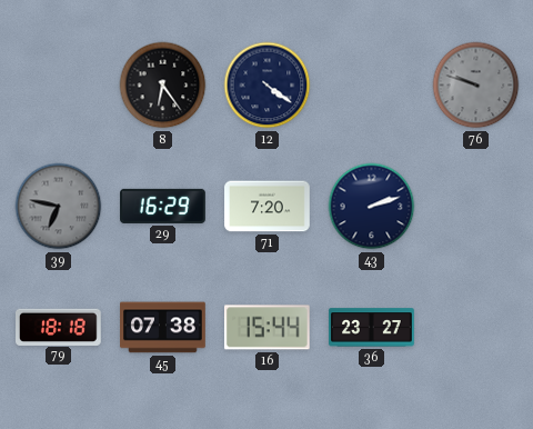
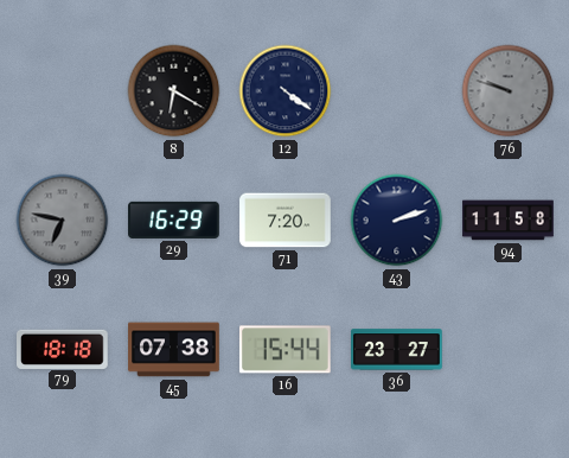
8: 6:24 -> 6:20
94: none -> 11:58
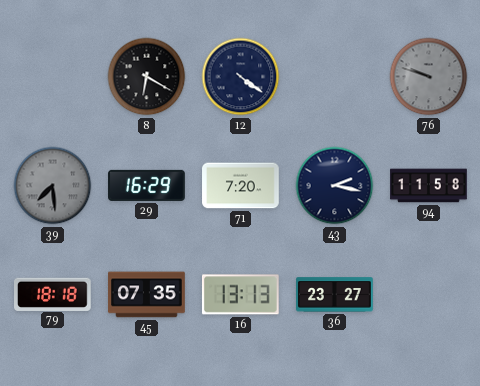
39: 6:47 -> 7:29
43: 2:12 -> 2:17
45: 07:38 -> 07:35
16: 15:44 -> 13:13
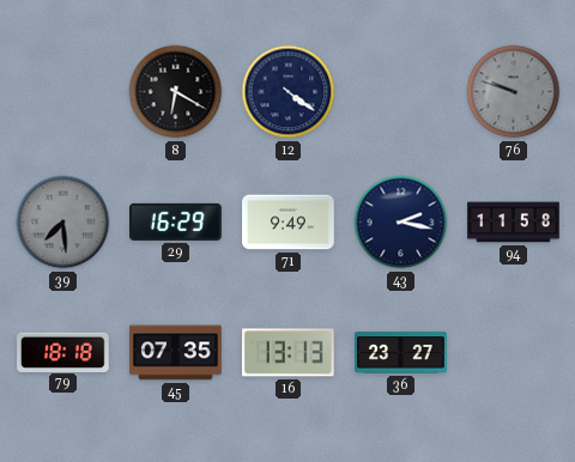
71: 7:20 -> 9:49
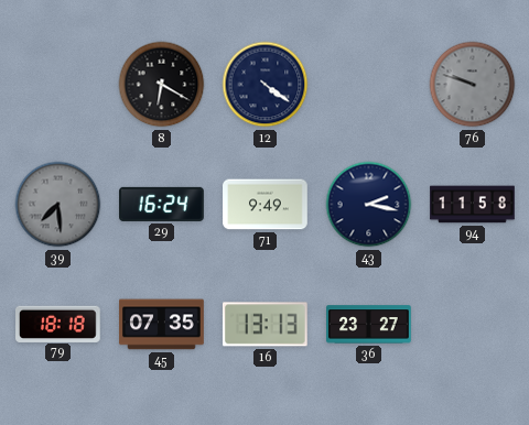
29: 16:29 -> 16:24
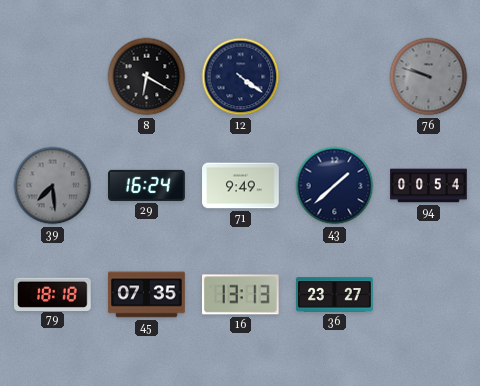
43: 2:17 -> 1:38
94: 11:58 -> 00:54
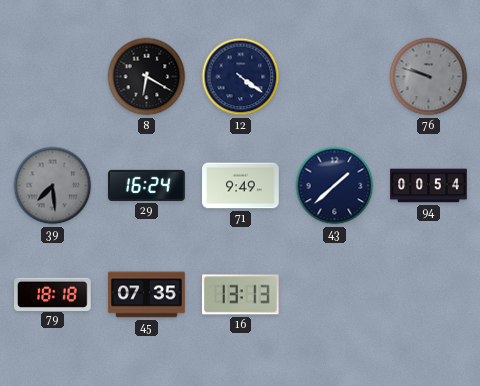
36: 23:27 -> none
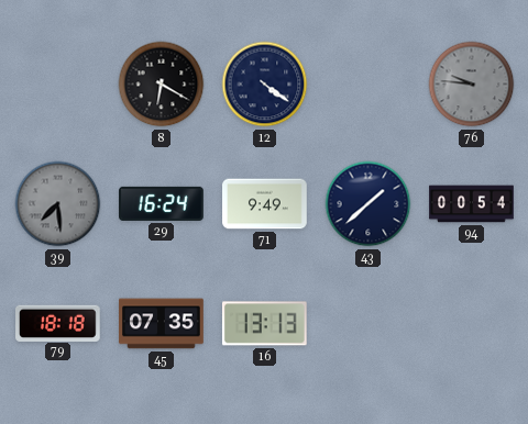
76: 9:48 -> 9:46
